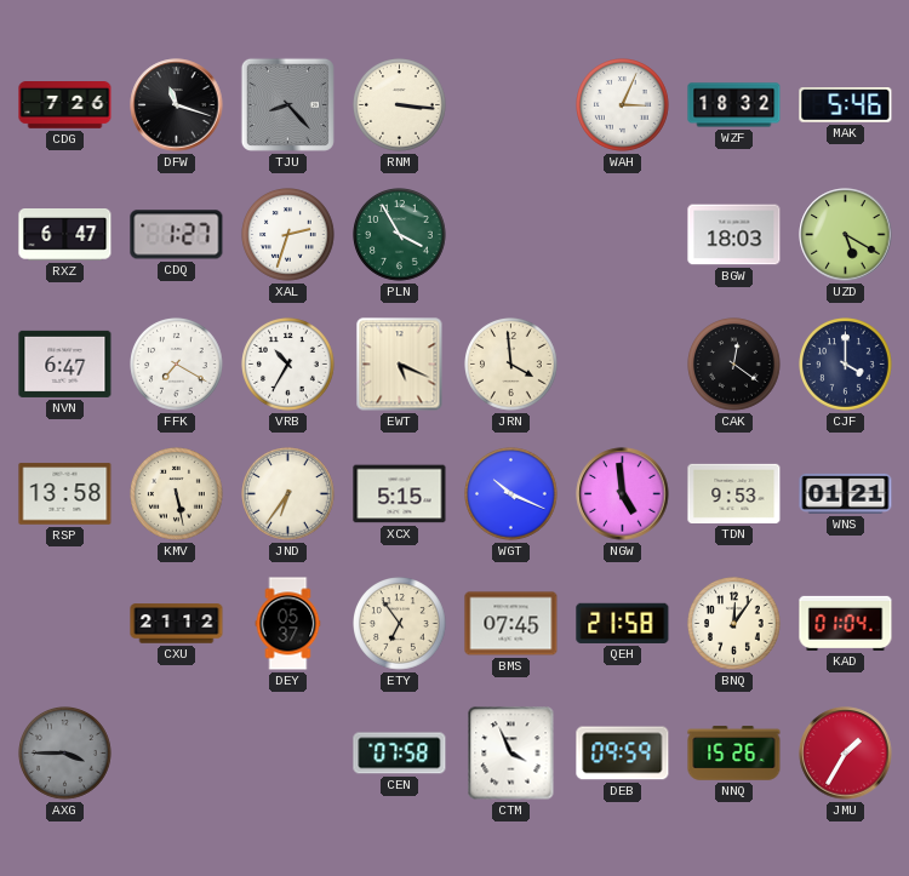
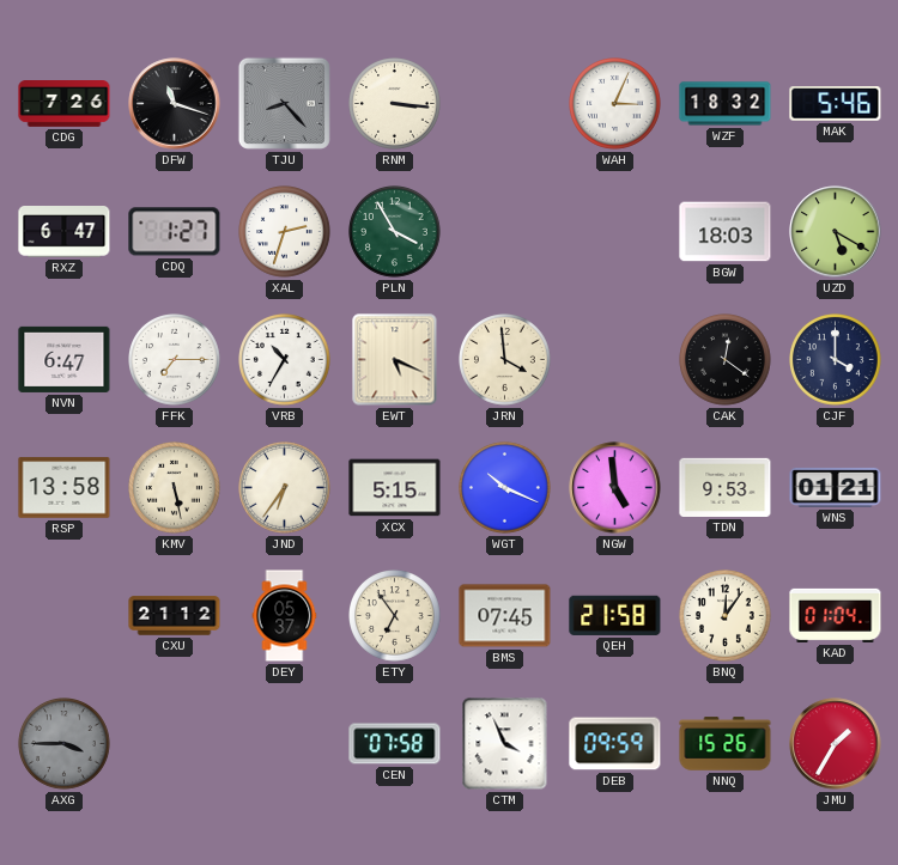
FFK: 7:20 -> 7:15
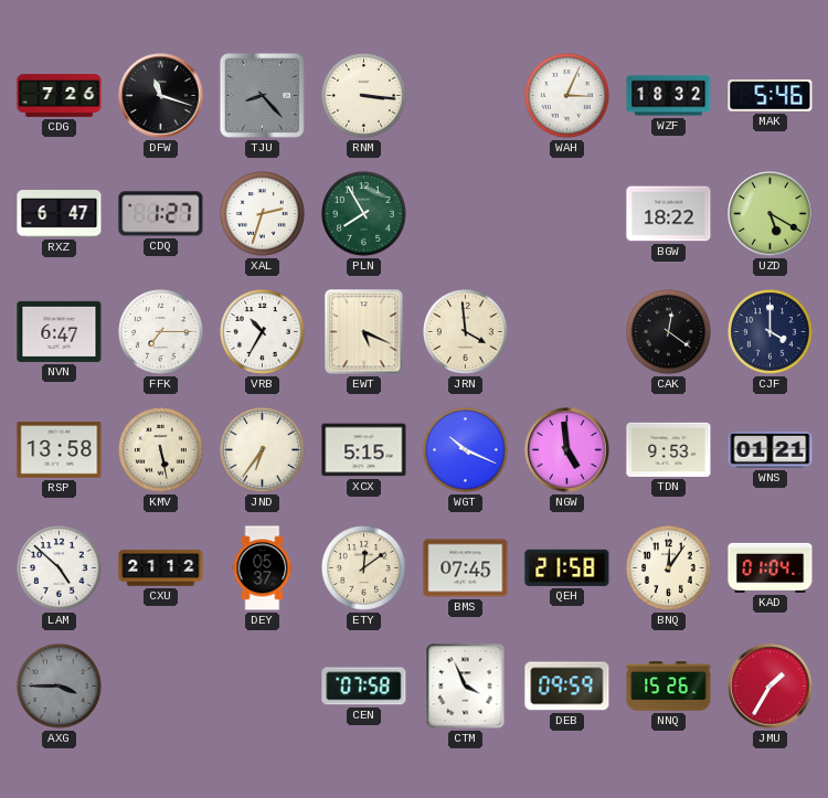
PLN: 3:55 -> 7:55
BGW: 18:03 -> 18:22
LAM: none -> 4:52
ETY: 6:54 -> 12:09
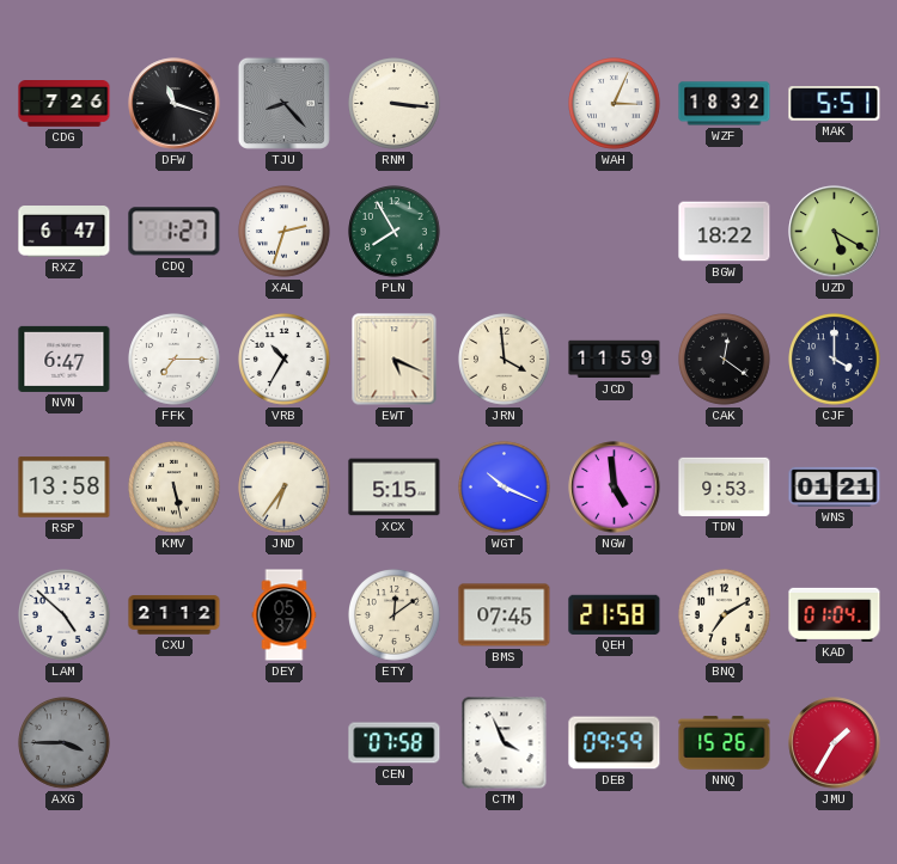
MAK: 5:46 -> 5:51
JCD: none -> 11:59
BNQ: 12:06 -> 7:10
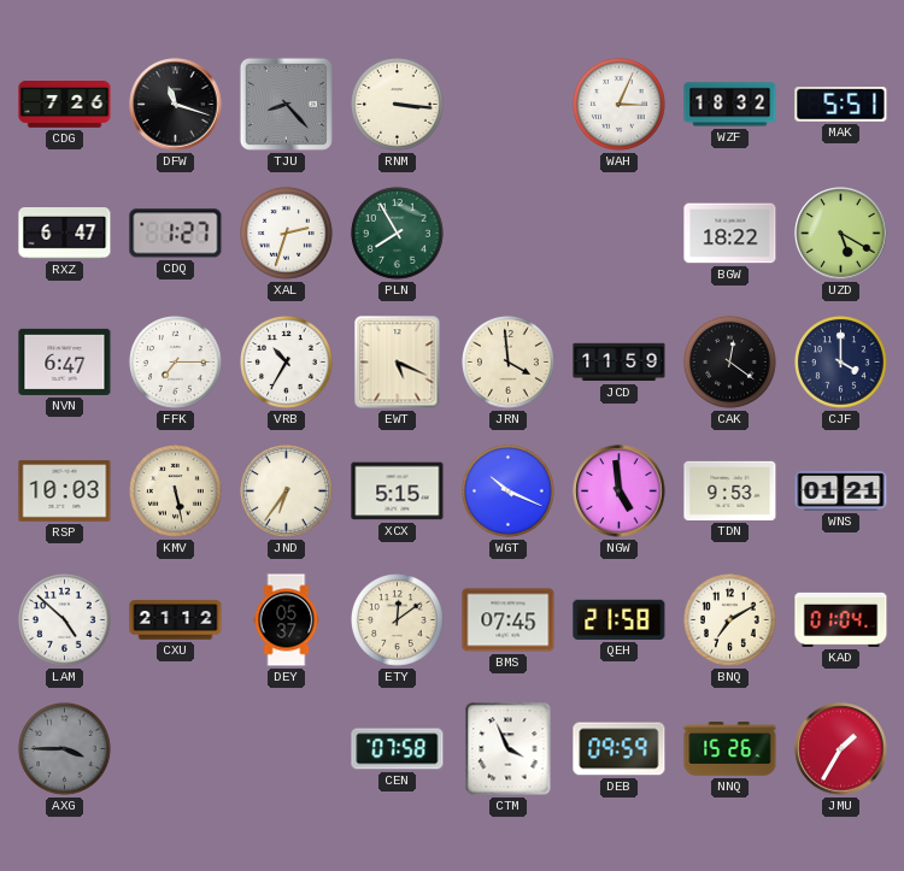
RSP: 13:58 -> 10:03
